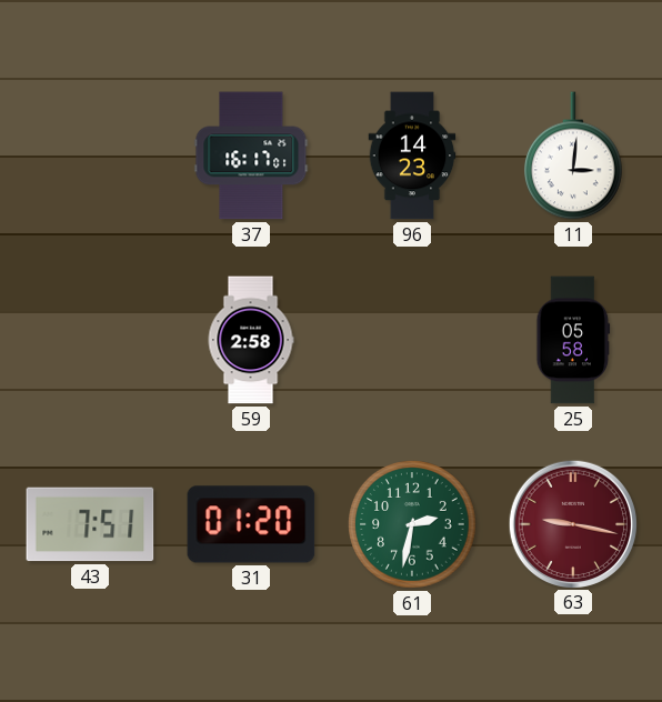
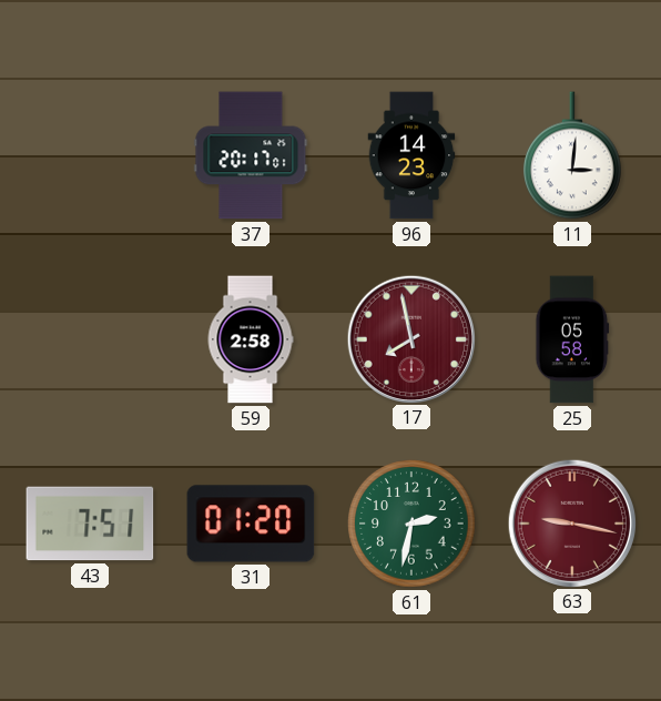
37: 16:17 -> 20:17
17: none -> 7:58
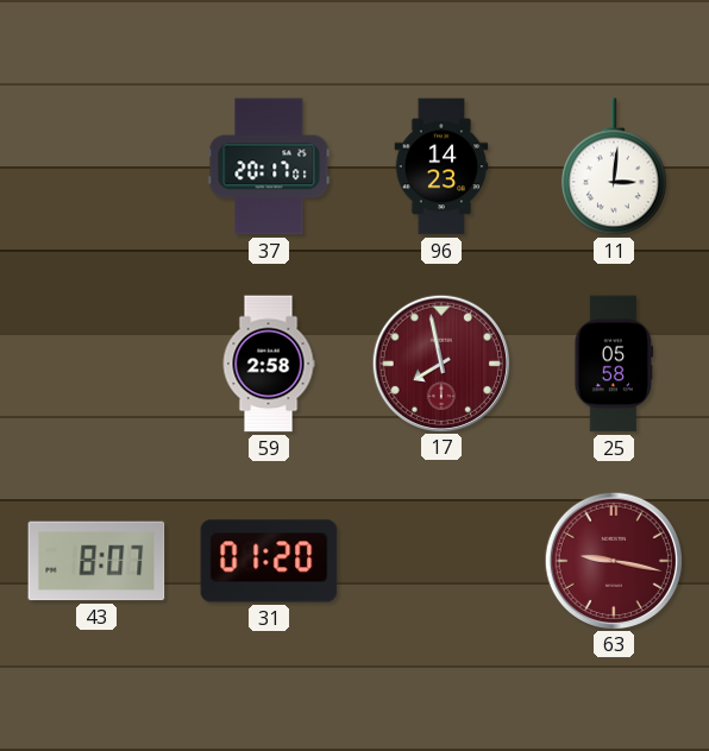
43: 7:51 -> 8:07
61: 2:32 -> none
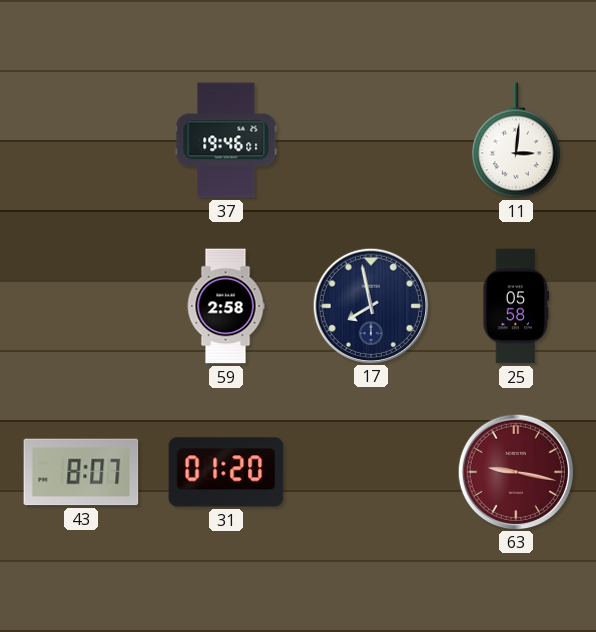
37: 20:17 -> 19:46
96: 14:23 -> none
17 dial: burgundy -> navy
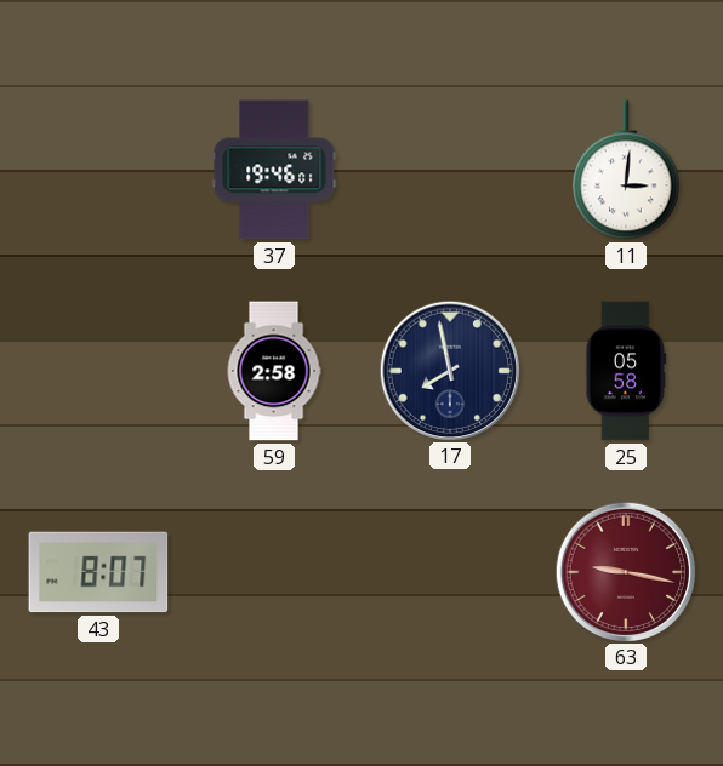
31: 01:20 -> none
